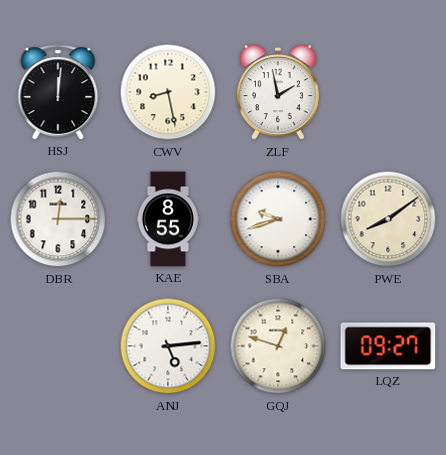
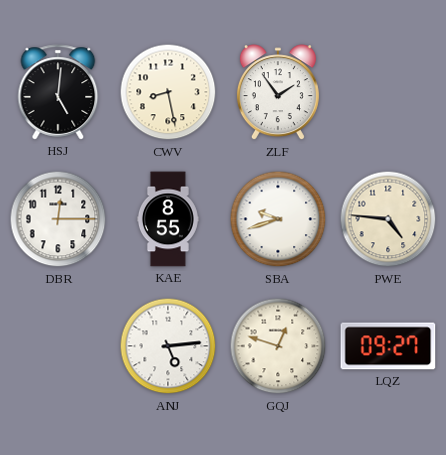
HSJ: 12:01 -> 5:01
ZLF: 1:58 -> 1:54
PWE: 8:09 -> 4:46
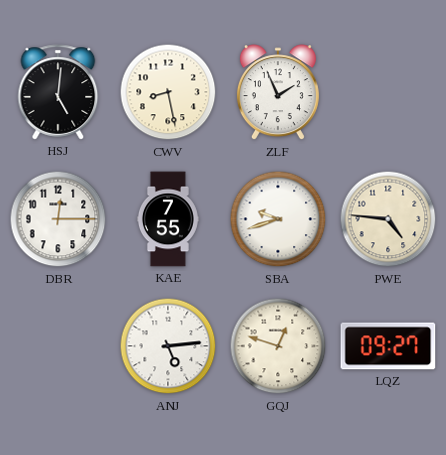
ZLF: 1:54 -> 1:56
KAE: 8:55 -> 7:55
